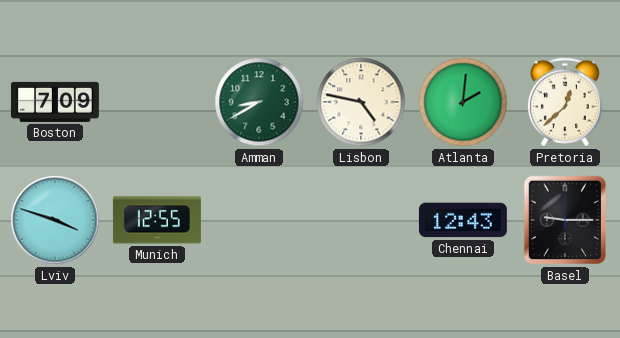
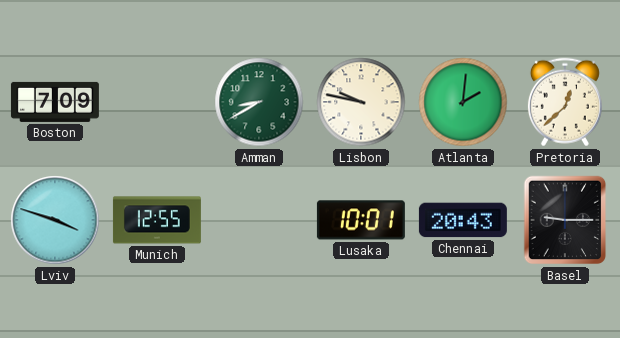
Lisbon: 4:47 -> 9:47
Lusaka: none -> 10:01
Chennai: 12:43 -> 20:43
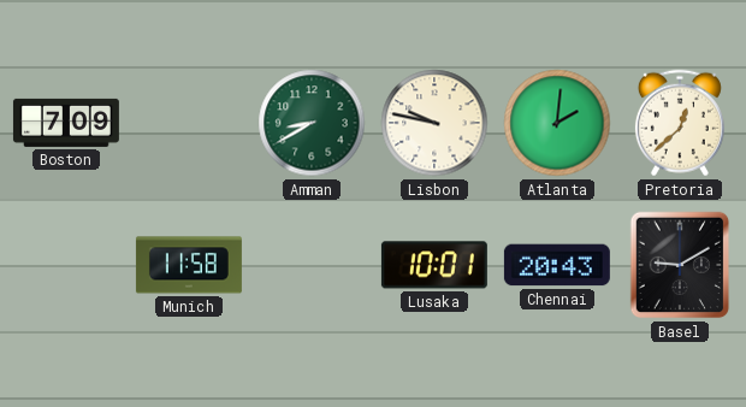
Lviv: 3:48 -> none
Munich: 12:55 -> 11:58
Basel: 9:15 -> 9:10
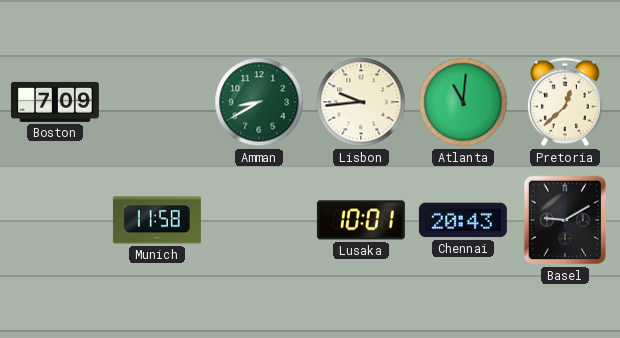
Lisbon: 9:47 -> 9:44
Atlanta: 2:01 -> 11:01
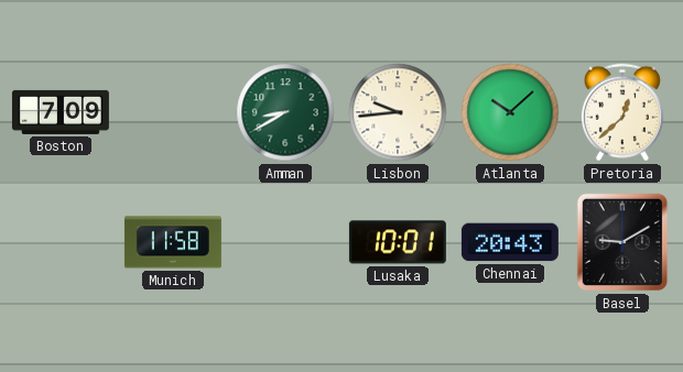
Atlanta: 11:01 -> 10:08
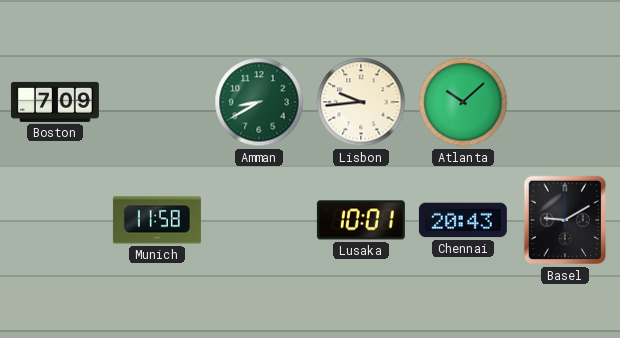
Pretoria: 12:38 -> none
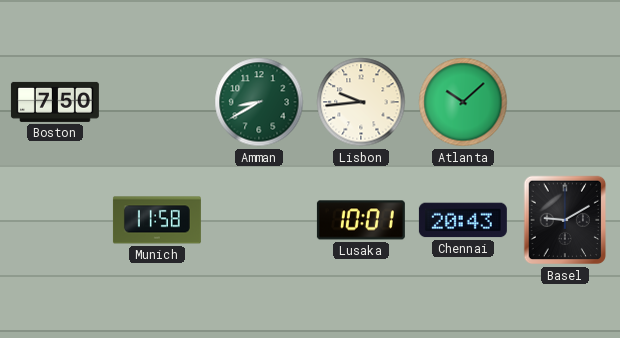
Boston: 7:09 -> 7:50
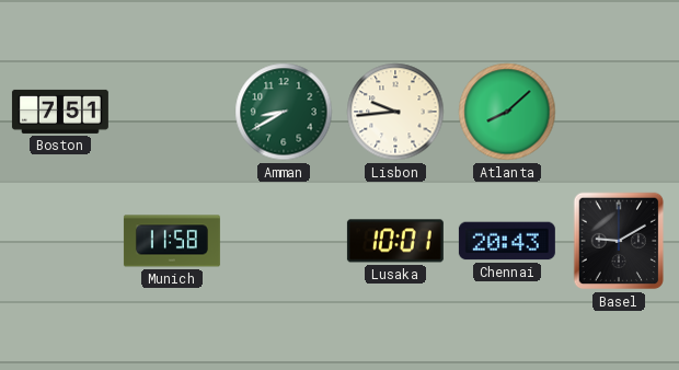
Boston: 7:50 -> 7:51
Atlanta: 10:08 -> 8:08
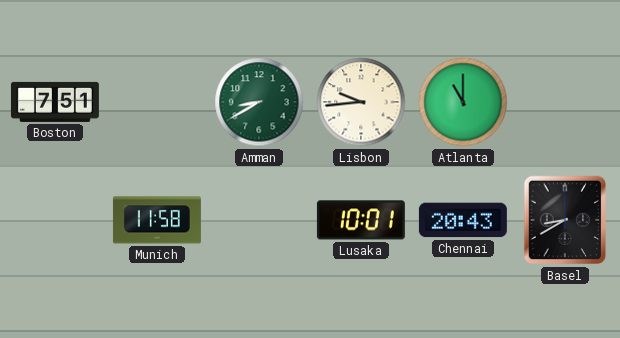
Atlanta: 8:08 -> 11:00
Basel: 9:10 -> 8:40
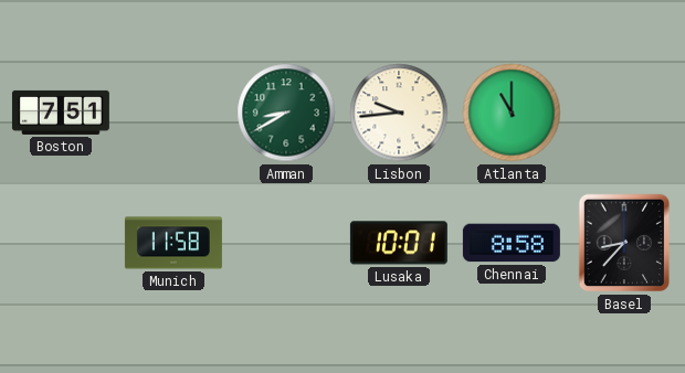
Chennai: 20:43 -> 8:58
Basel: 8:40 -> 8:37
